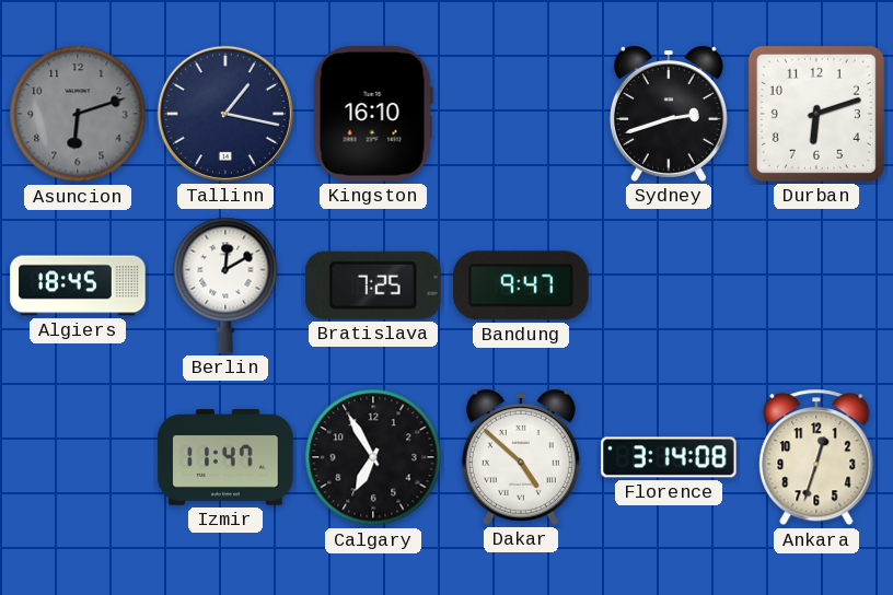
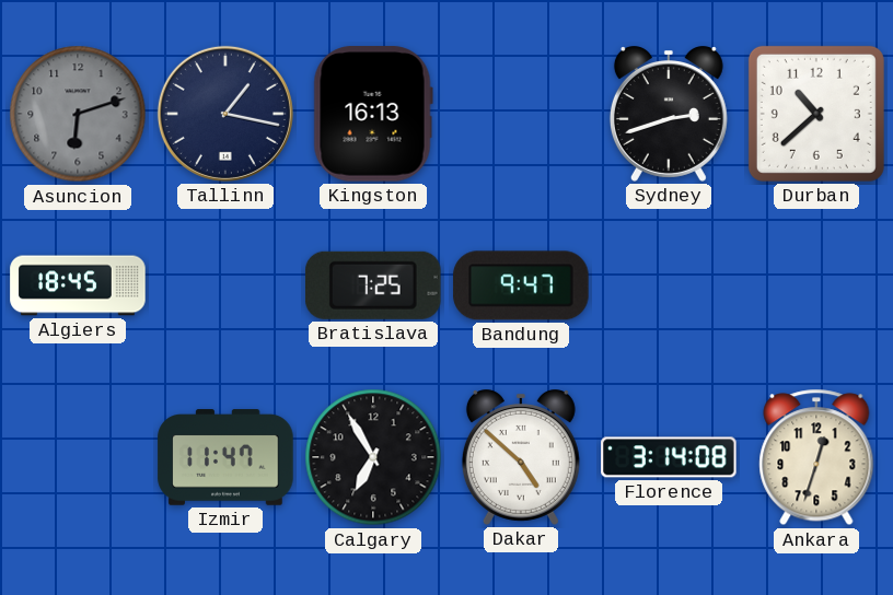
Kingston: 16:10 -> 16:13
Durban: 6:12 -> 10:38
Berlin: 12:10 -> none
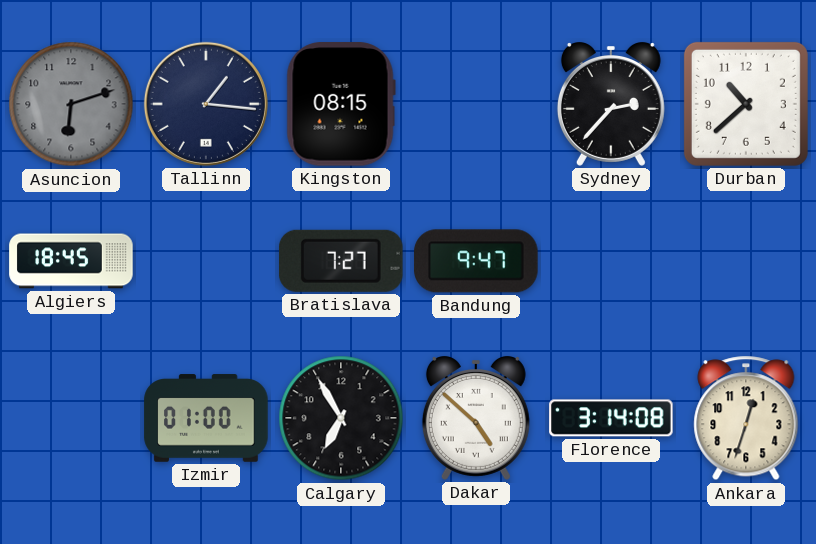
Tallinn: 1:17 -> 1:16
Kingston: 16:13 -> 08:15
Sydney: 2:42 -> 2:37
Bratislava: 7:25 -> 7:27
Izmir: 11:47 -> 01:00
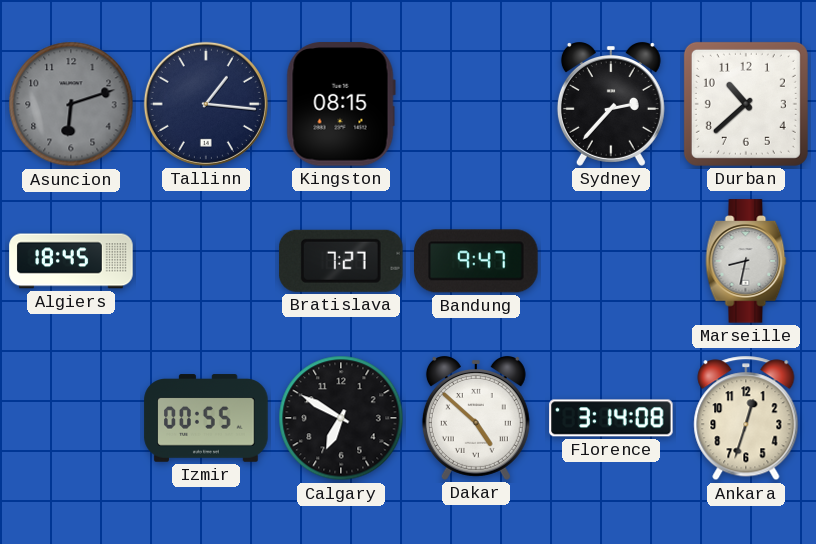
Marseille: none -> 8:32
Izmir: 01:00 -> 00:55
Calgary: 6:55 -> 6:50
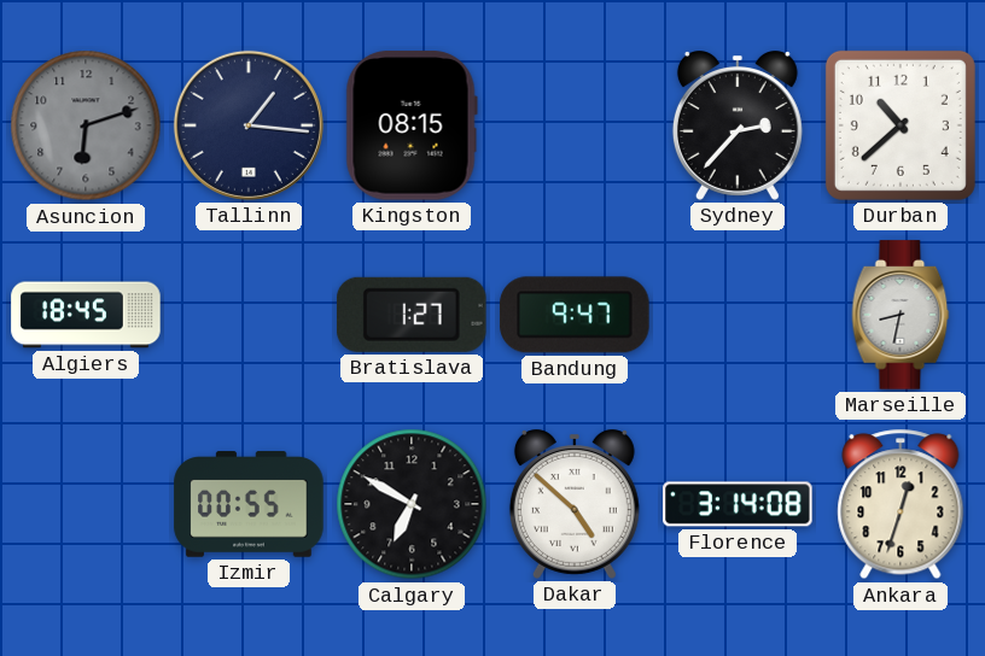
Bratislava: 7:27 -> 1:27
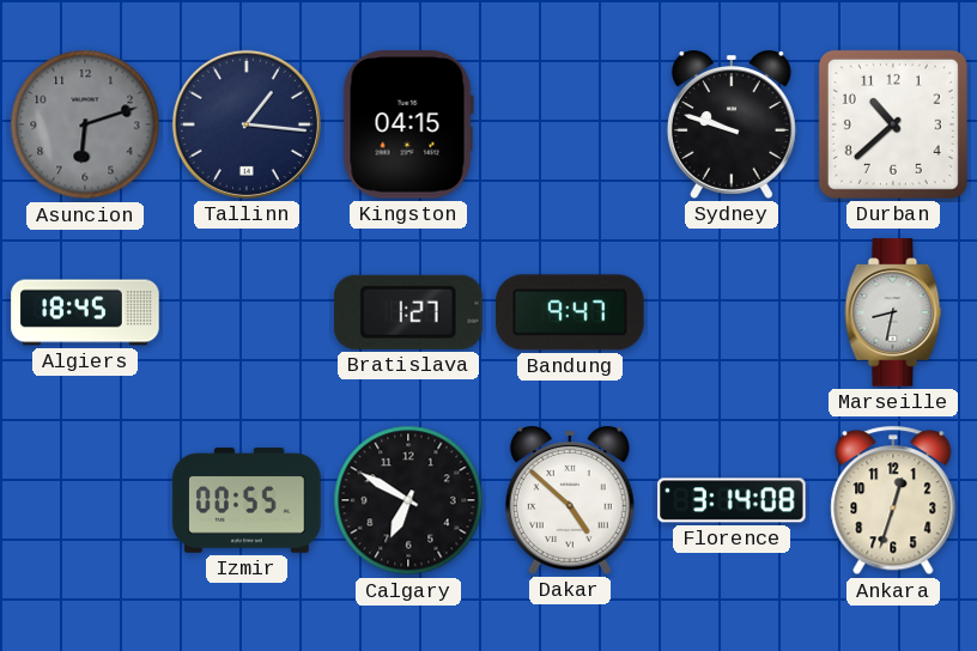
Kingston: 08:15 -> 04:15
Sydney: 2:37 -> 9:48
